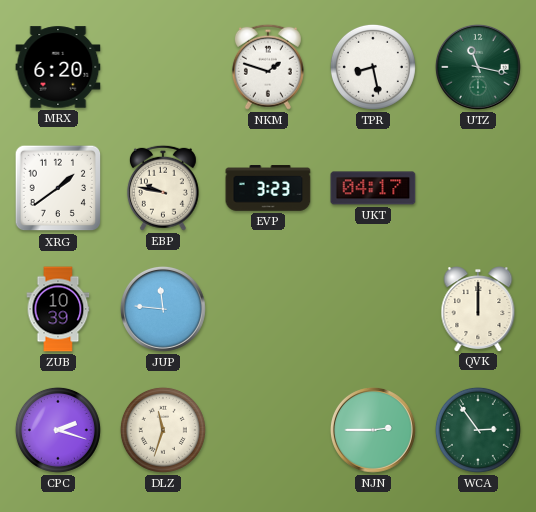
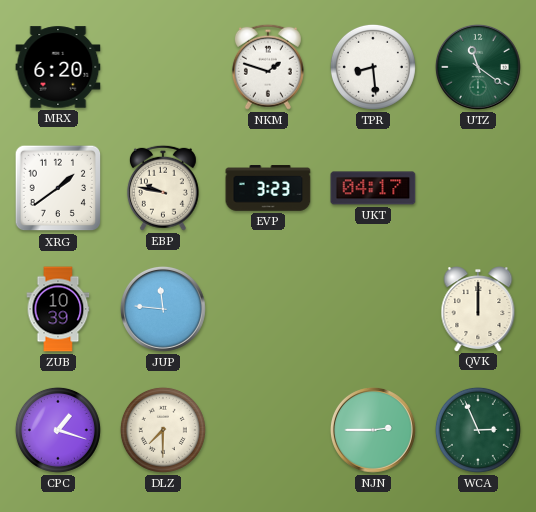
TPR: 8:28 -> 8:29
UTZ: 11:17 -> 11:21
CPC: 2:18 -> 1:18
DLZ: 11:33 -> 7:30
WCA: 2:54 -> 2:56
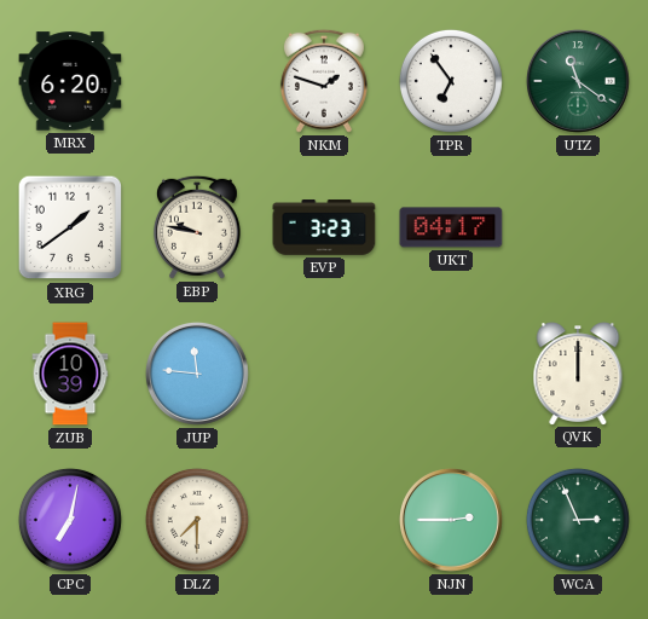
TPR: 8:29 -> 6:54
CPC: 1:18 -> 7:02
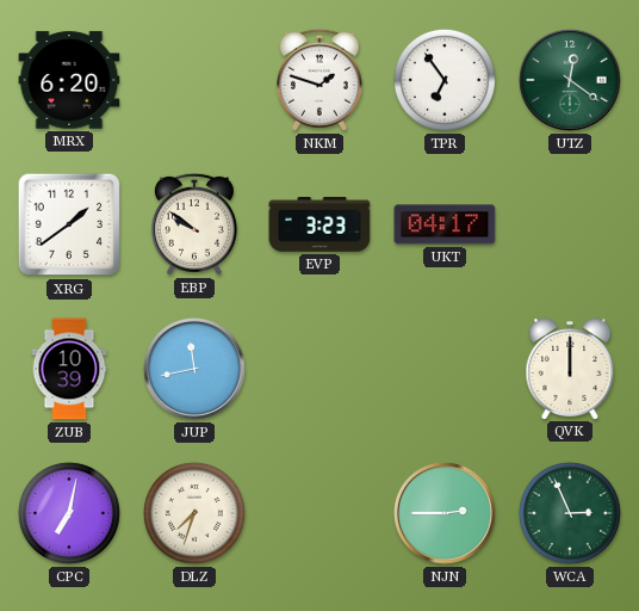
UTZ: 11:21 -> 12:21
EBP: 9:47 -> 9:51
JUP: 11:46 -> 11:43
DLZ: 7:30 -> 7:33
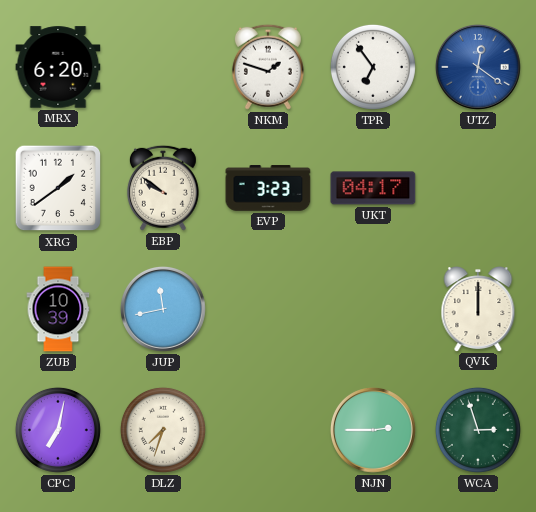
UTZ dial: green -> blue
WCA: 2:56 -> 2:57
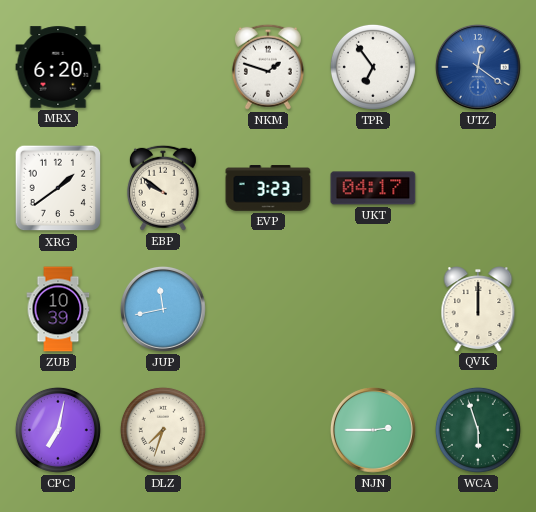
WCA: 2:57 -> 5:57
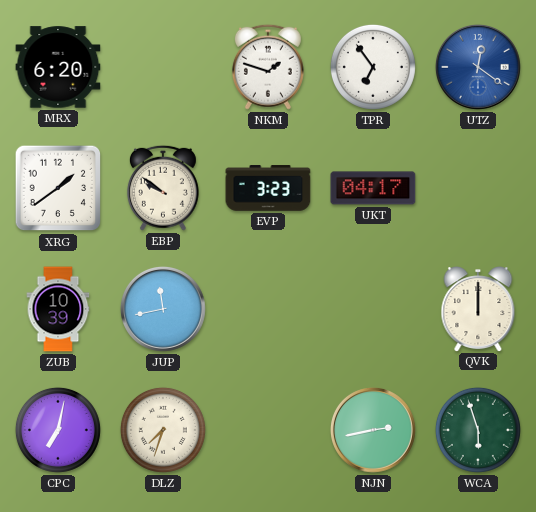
NJN: 2:45 -> 2:43
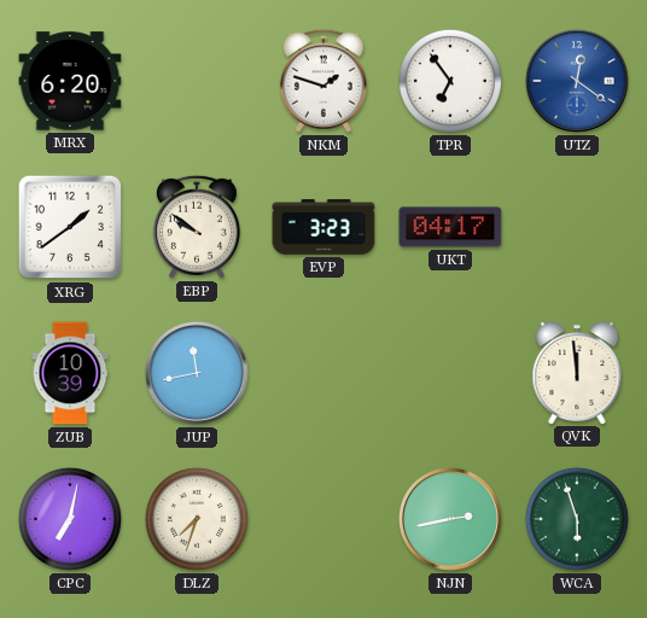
QVK: 12:00 -> 11:59
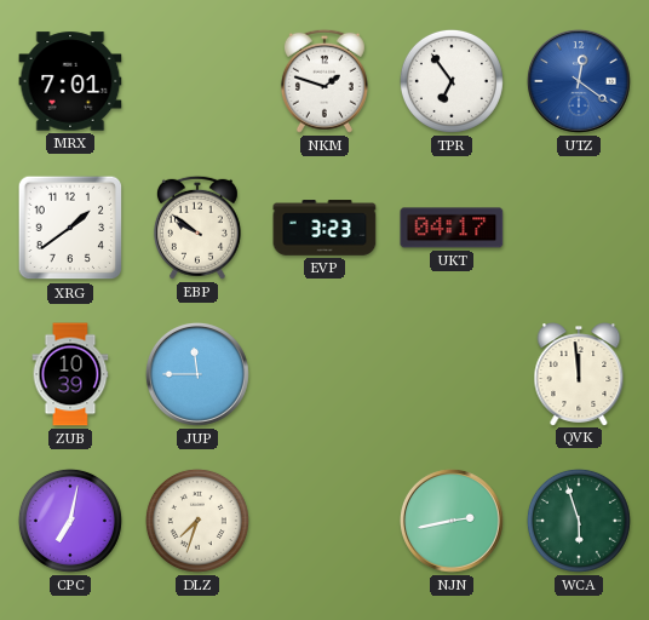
MRX: 6:20 -> 7:01
JUP: 11:43 -> 11:45
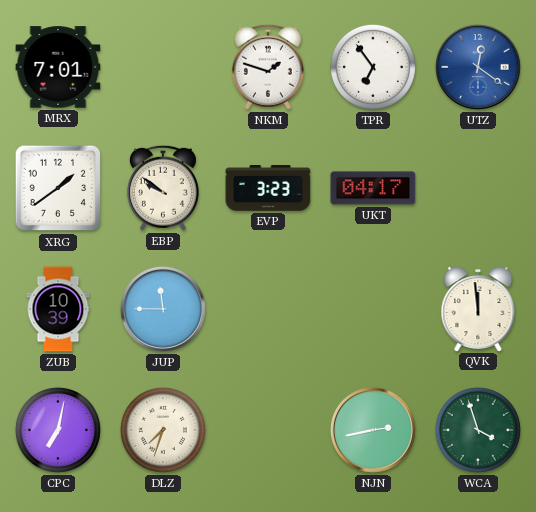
WCA: 5:57 -> 3:57
